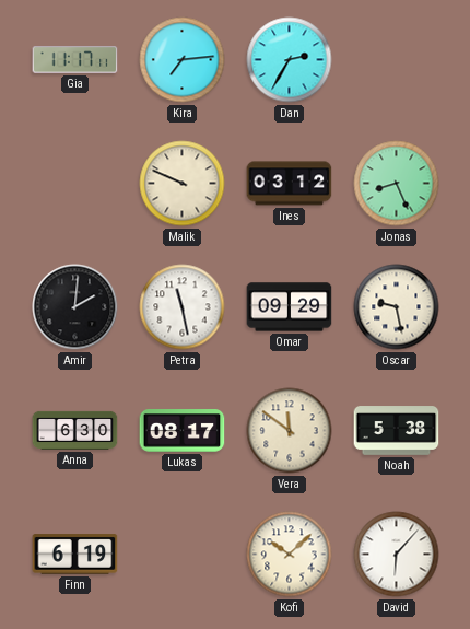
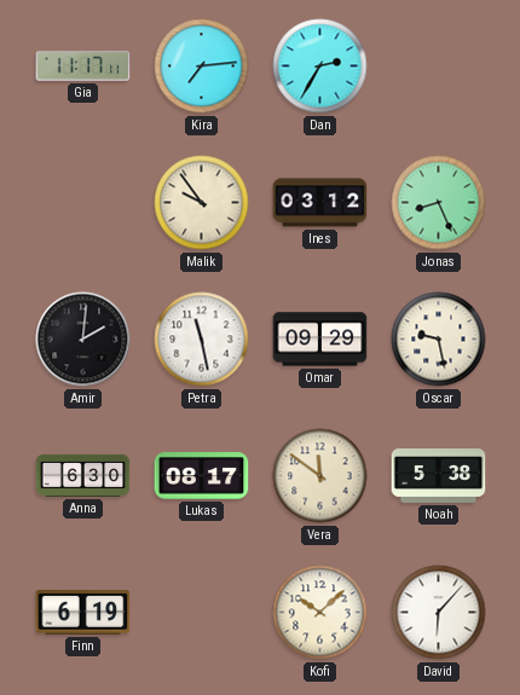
Malik: 9:49 -> 9:54
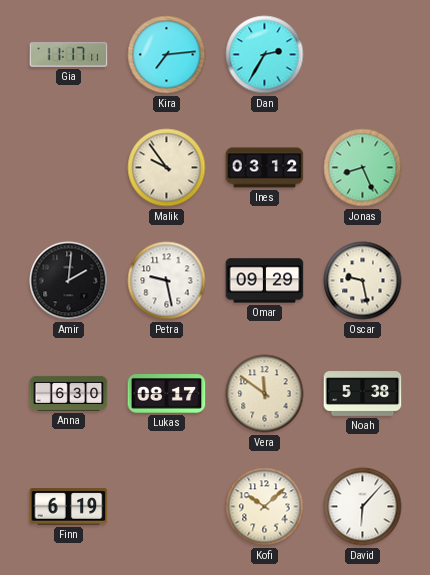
Petra: 11:28 -> 9:28
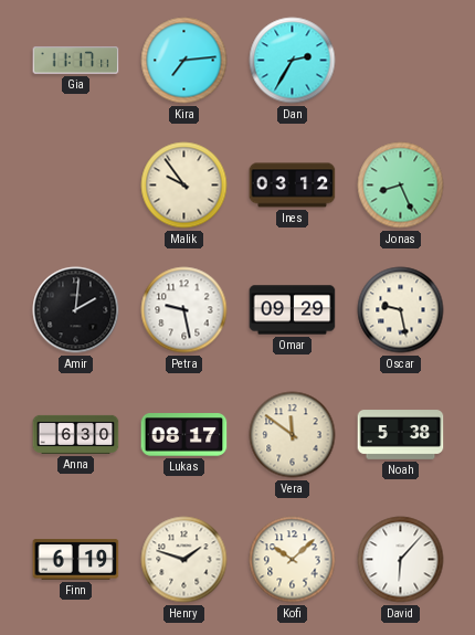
Henry: none -> 1:48
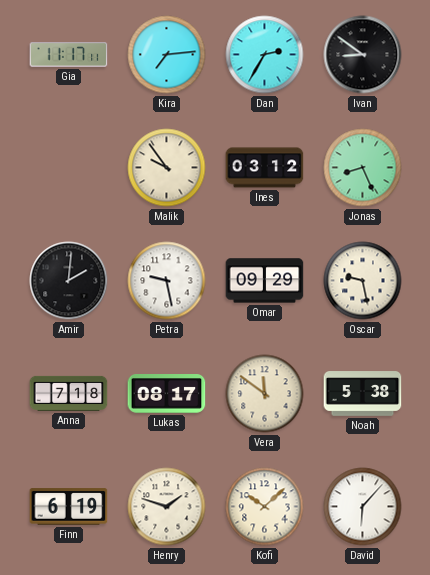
Ivan: none -> 8:51
Anna: 6:30 -> 7:18
